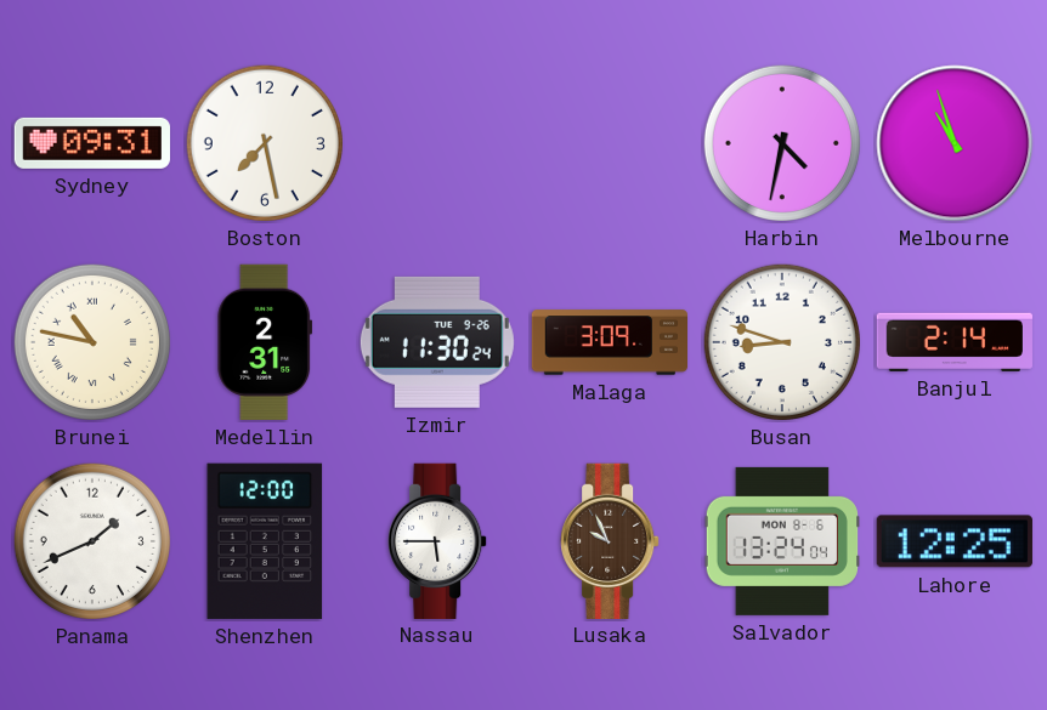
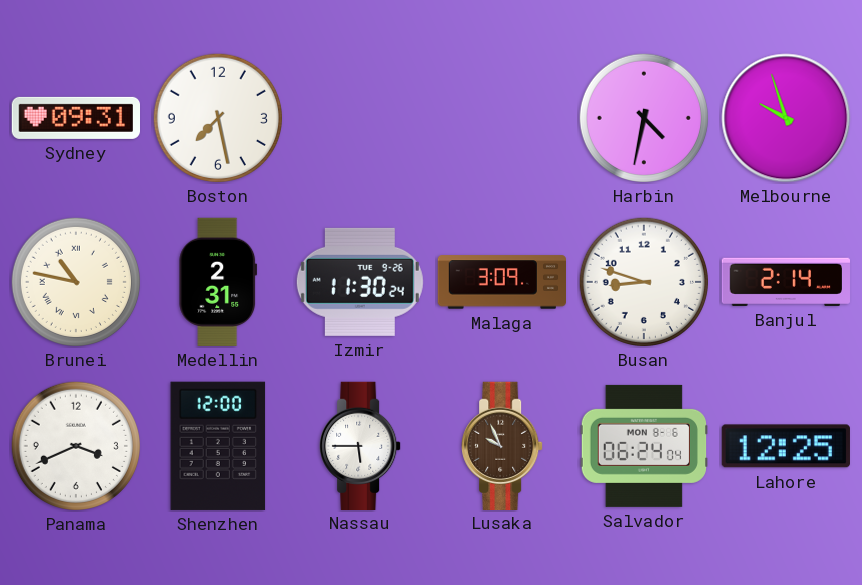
Melbourne: 10:57 -> 9:57
Panama: 1:41 -> 3:41
Salvador: 13:24 -> 06:24
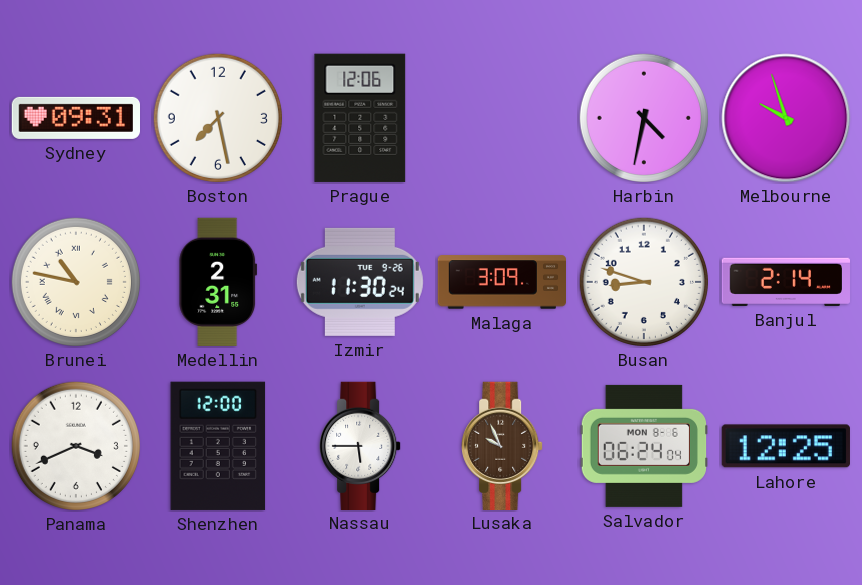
Prague: none -> 12:06
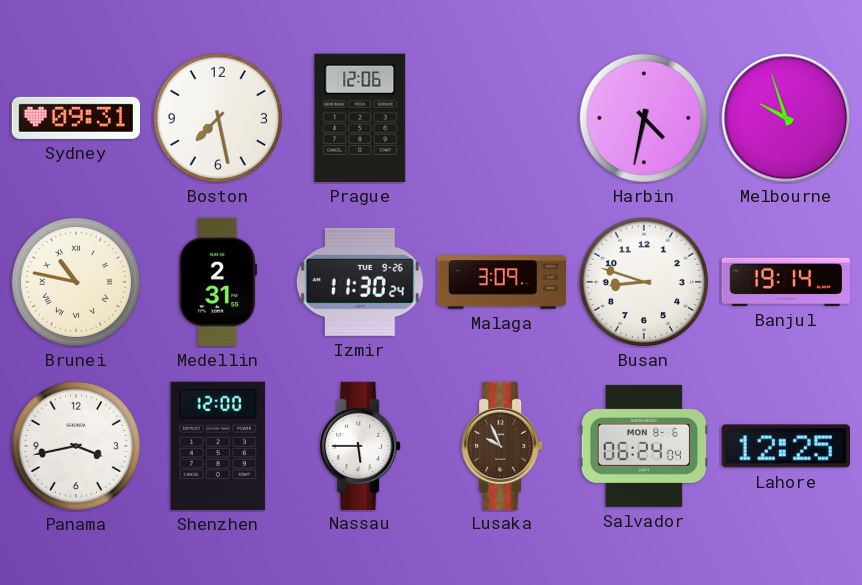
Banjul: 2:14 -> 19:14
Panama: 3:41 -> 3:43
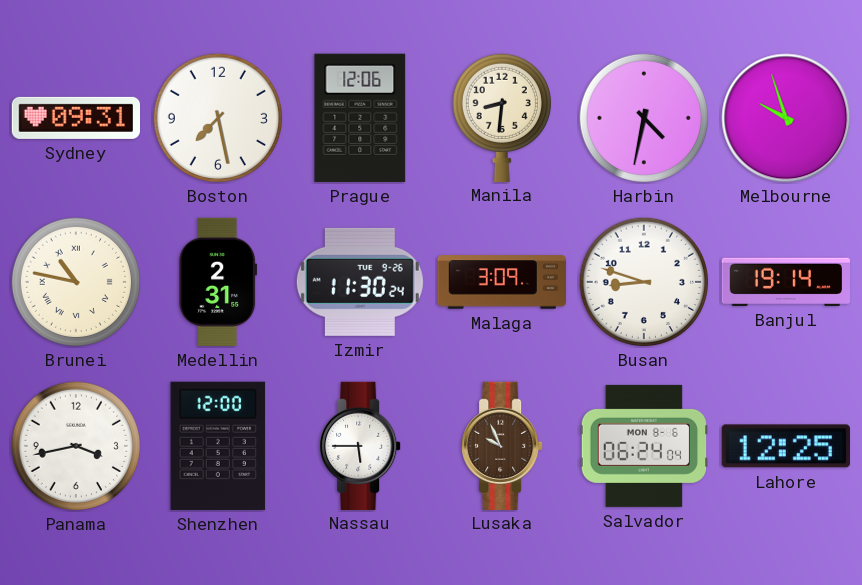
Manila: none -> 8:31
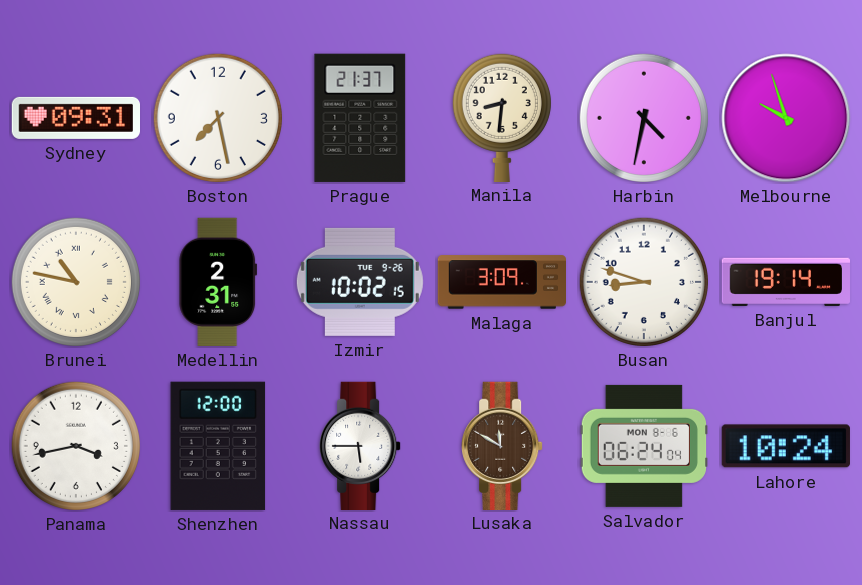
Prague: 12:06 -> 21:37
Izmir: 11:30 -> 10:02
Lusaka: 9:56 -> 11:50
Lahore: 12:25 -> 10:24
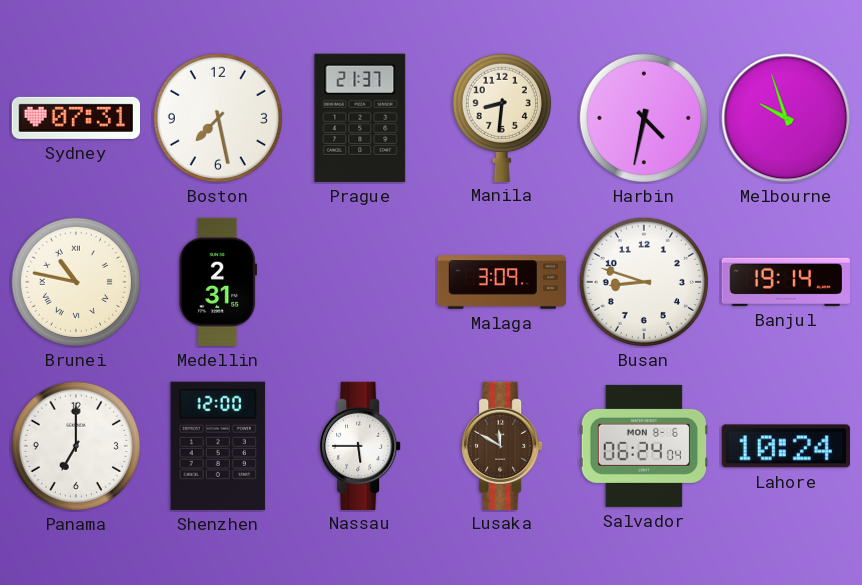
Sydney: 09:31 -> 07:31
Izmir: 10:02 -> none
Panama: 3:43 -> 7:00
